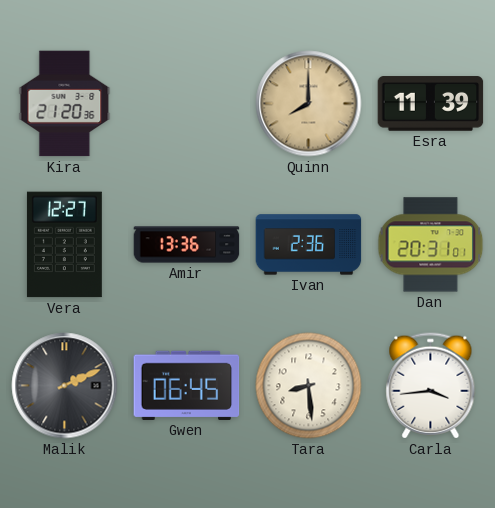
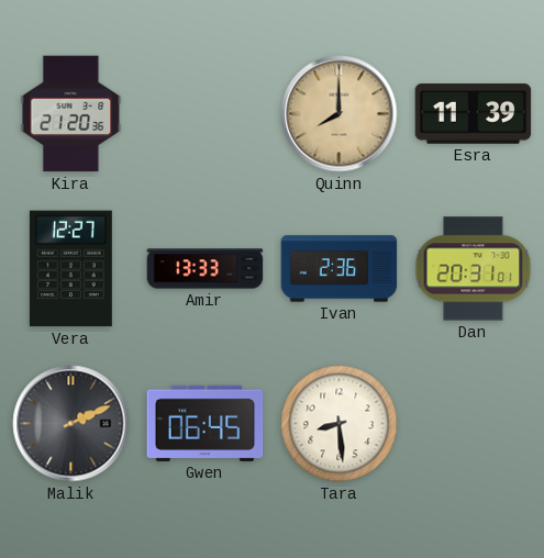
Amir: 13:36 -> 13:33
Carla: 3:44 -> none
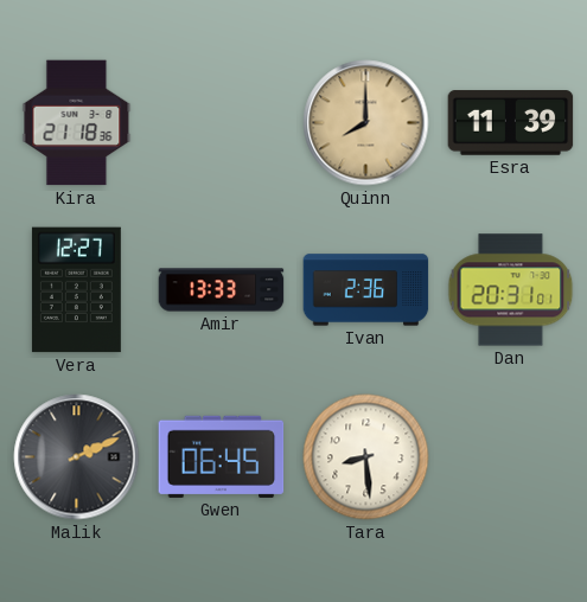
Kira: 21:20 -> 21:18
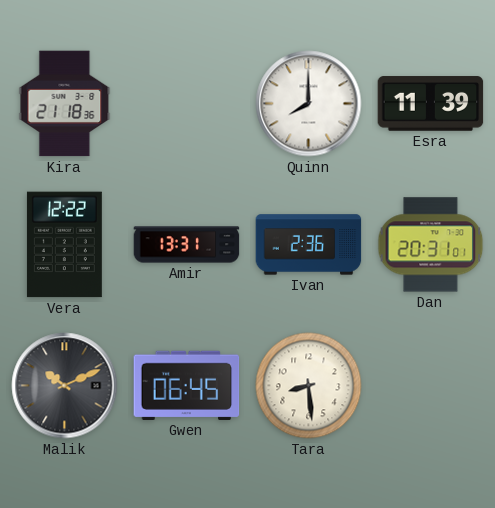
Quinn dial: champagne -> white
Vera: 12:27 -> 12:22
Amir: 13:33 -> 13:31
Malik: 2:11 -> 10:11
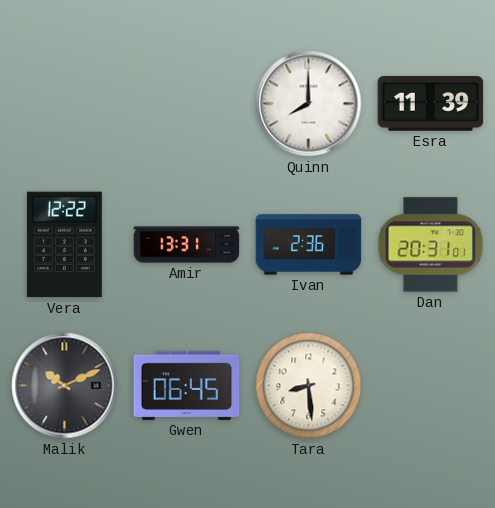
Kira: 21:18 -> none
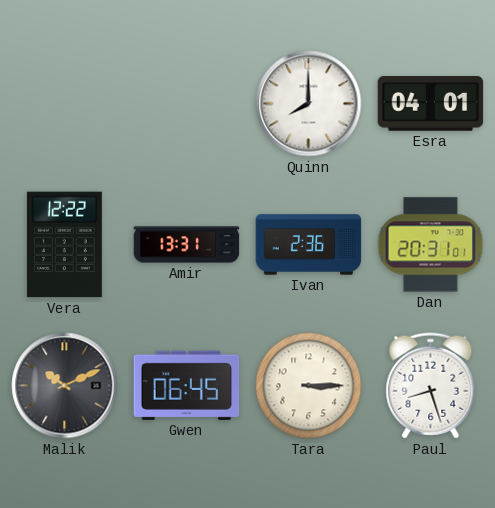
Esra: 11:39 -> 04:01
Tara: 8:29 -> 3:15
Paul: none -> 8:27
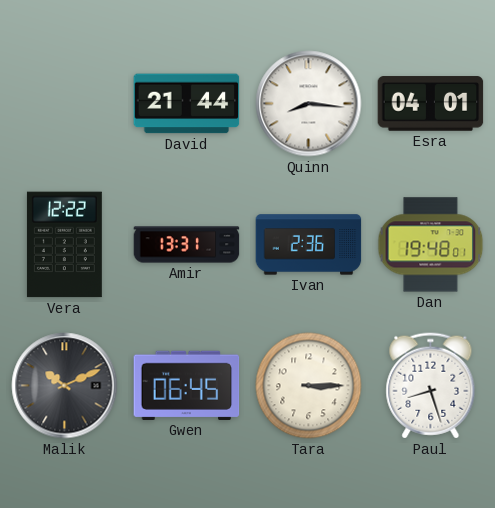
David: none -> 21:44
Quinn: 8:00 -> 8:16
Dan: 20:31 -> 19:48
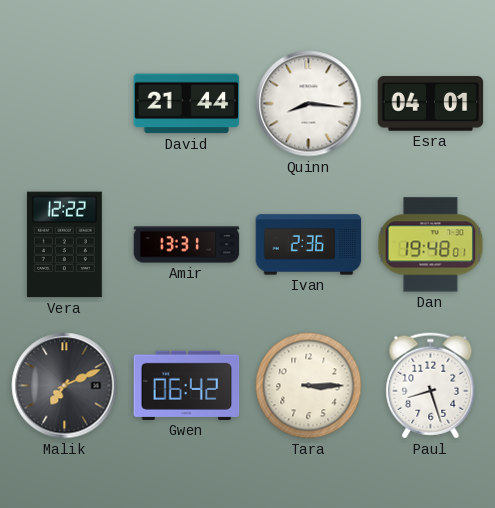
Malik: 10:11 -> 7:11
Gwen: 06:45 -> 06:42
